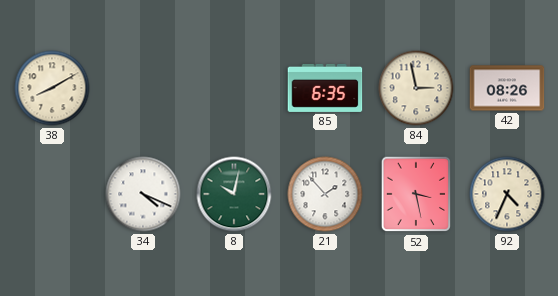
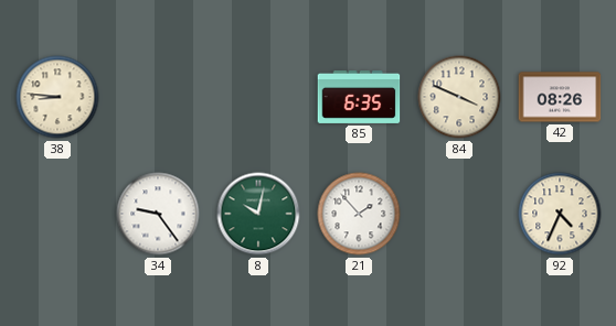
38: 8:10 -> 8:46
84: 2:58 -> 3:49
34: 4:19 -> 9:24
52: 3:28 -> none
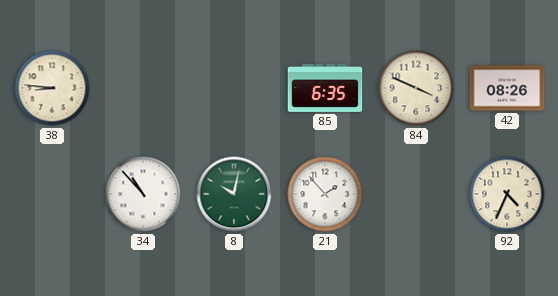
34: 9:24 -> 10:53
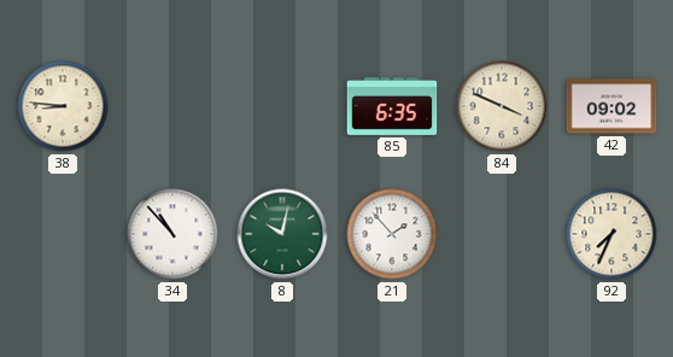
42: 08:26 -> 09:02
92: 4:34 -> 7:34
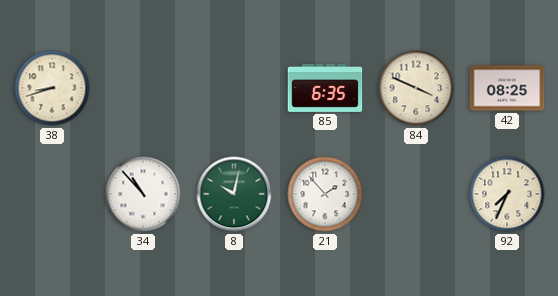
38: 8:46 -> 8:42
42: 09:02 -> 08:25
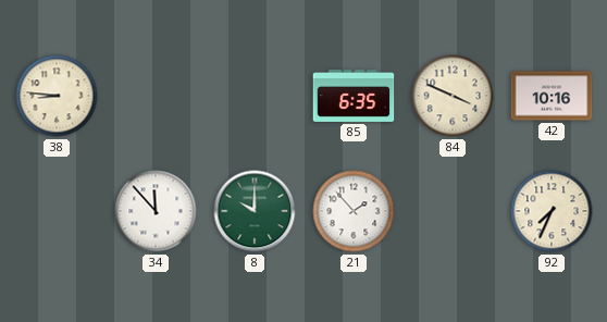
38: 8:42 -> 8:46
42: 08:25 -> 10:16
34: 10:53 -> 11:53
8: 10:02 -> 10:00
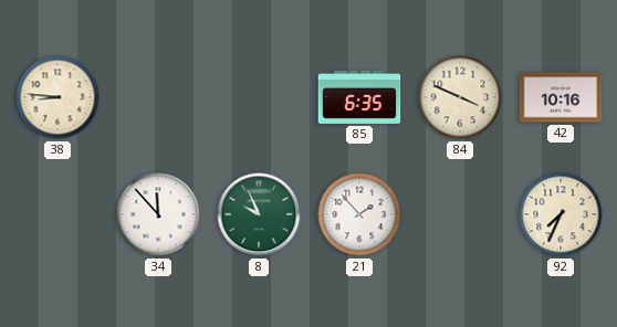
8: 10:00 -> 9:56
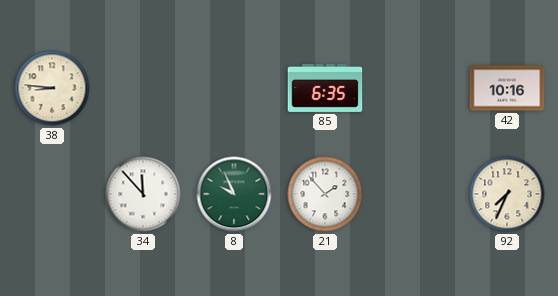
84: 3:49 -> none
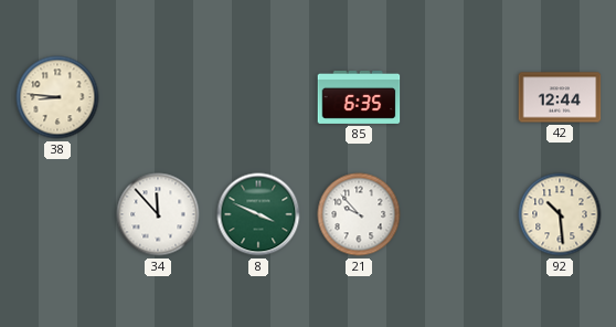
42: 10:16 -> 12:44
8: 9:56 -> 3:49
21: 1:53 -> 9:53
92: 7:34 -> 10:29
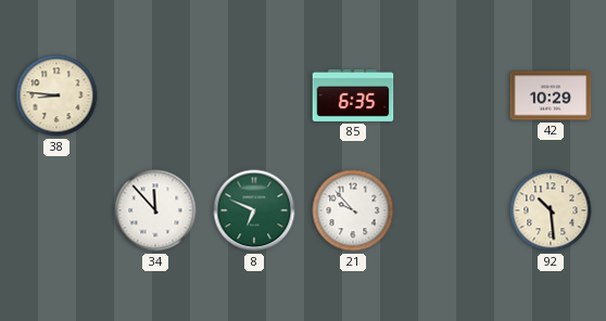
42: 12:44 -> 10:29
8: 3:49 -> 6:49
